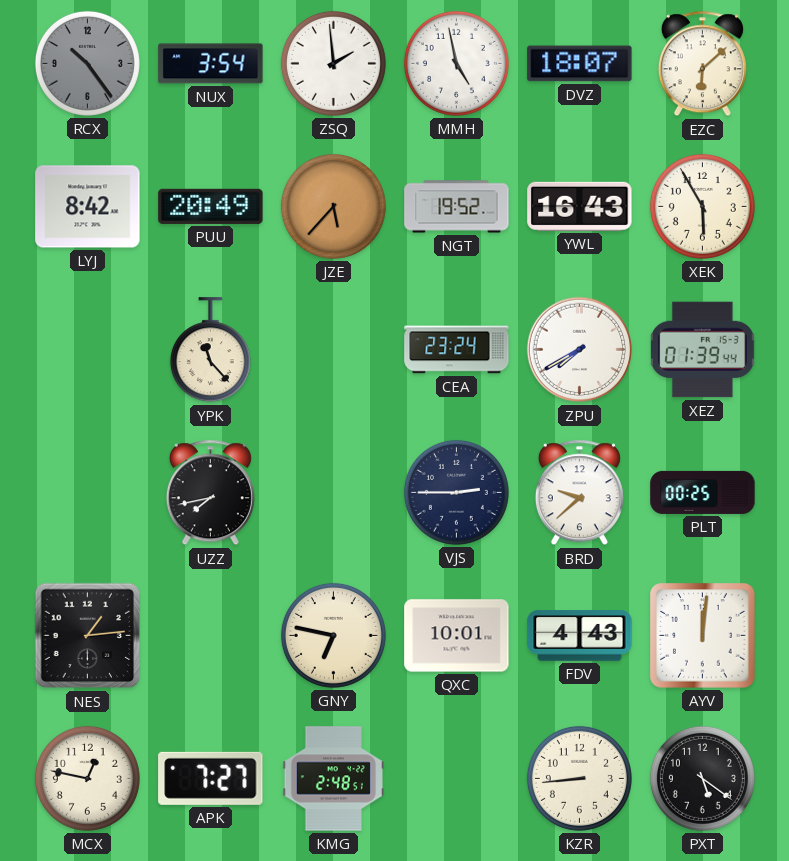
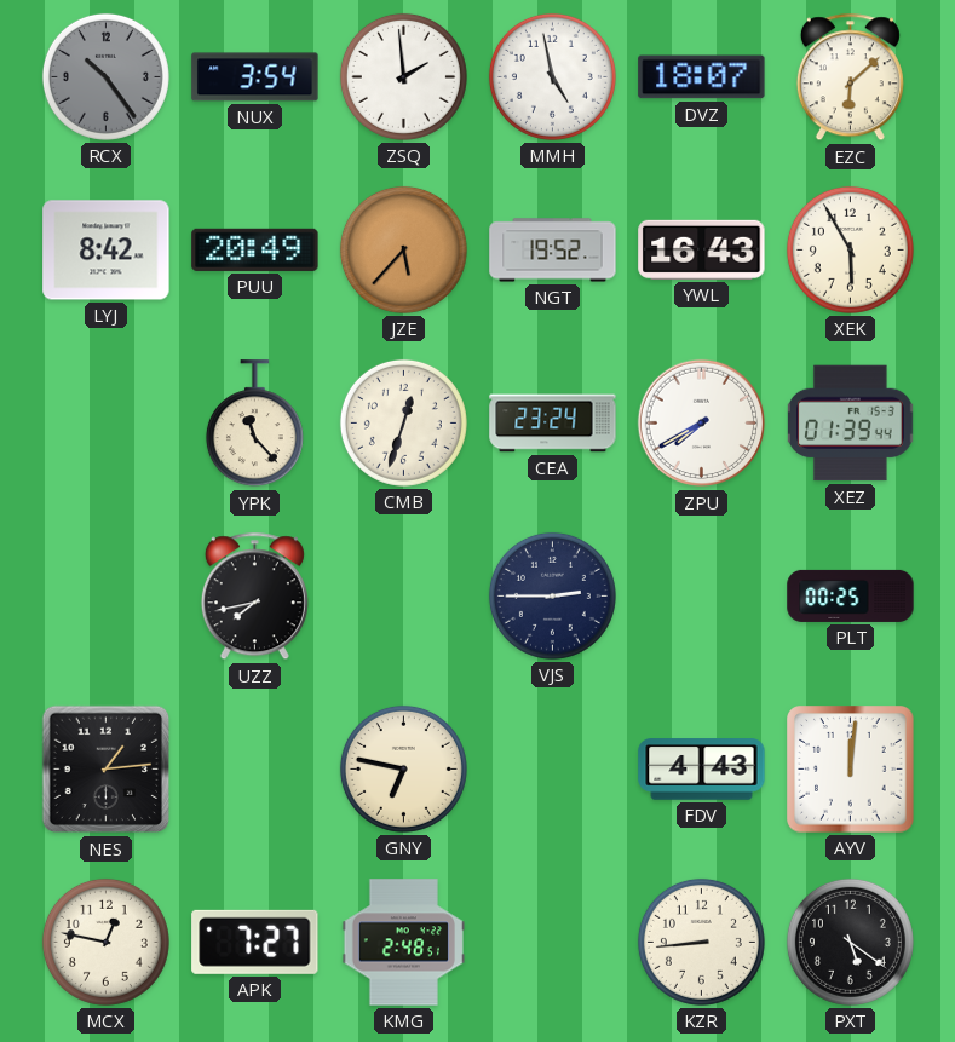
CMB: none -> 12:33
BRD: 9:38 -> none
QXC: 10:01 -> none
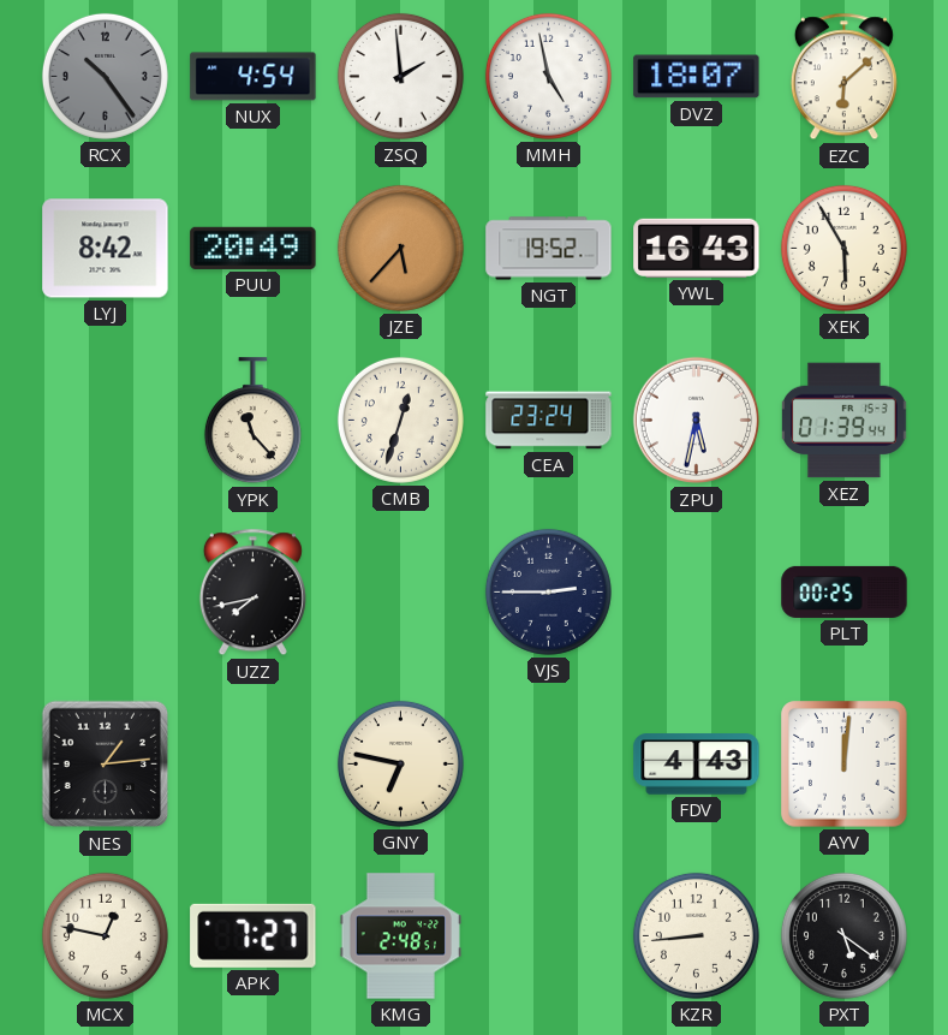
NUX: 3:54 -> 4:54
ZPU: 7:40 -> 5:32
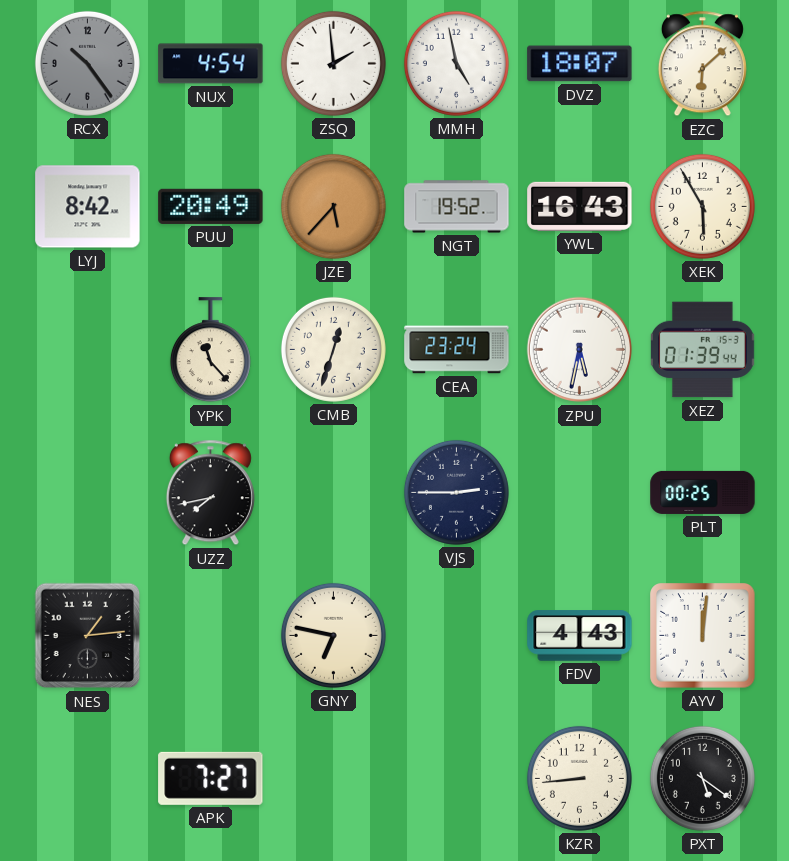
MCX: 12:47 -> none
KMG: 2:48 -> none
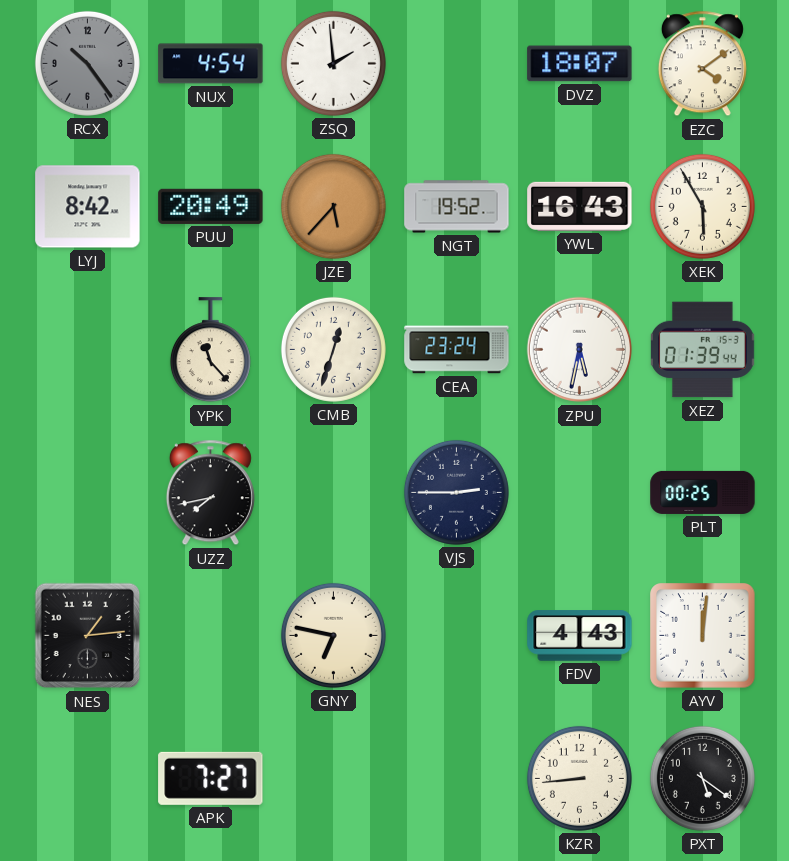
MMH: 4:58 -> none
EZC: 6:08 -> 4:09
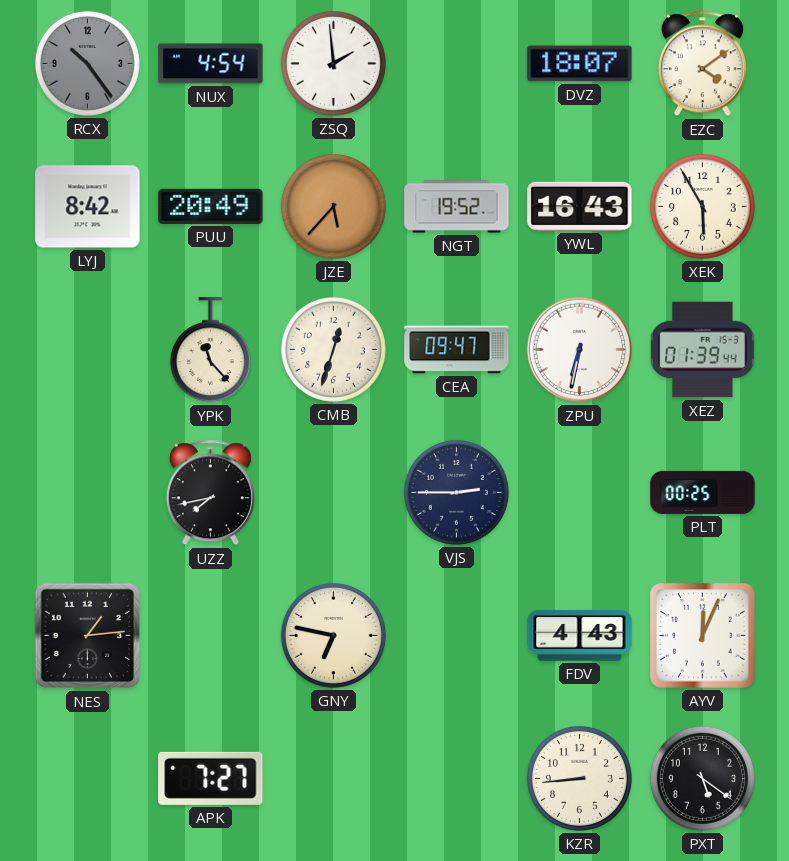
CEA: 23:24 -> 09:47
ZPU: 5:32 -> 6:32
AYV: 12:01 -> 12:04
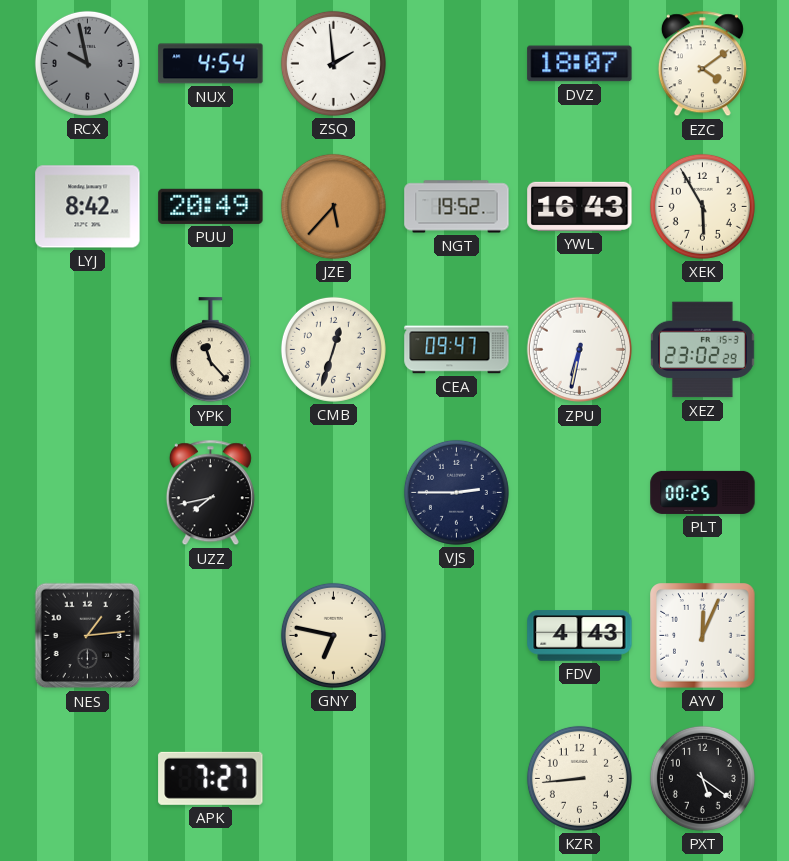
RCX: 10:24 -> 9:58
XEZ: 01:39 -> 23:02
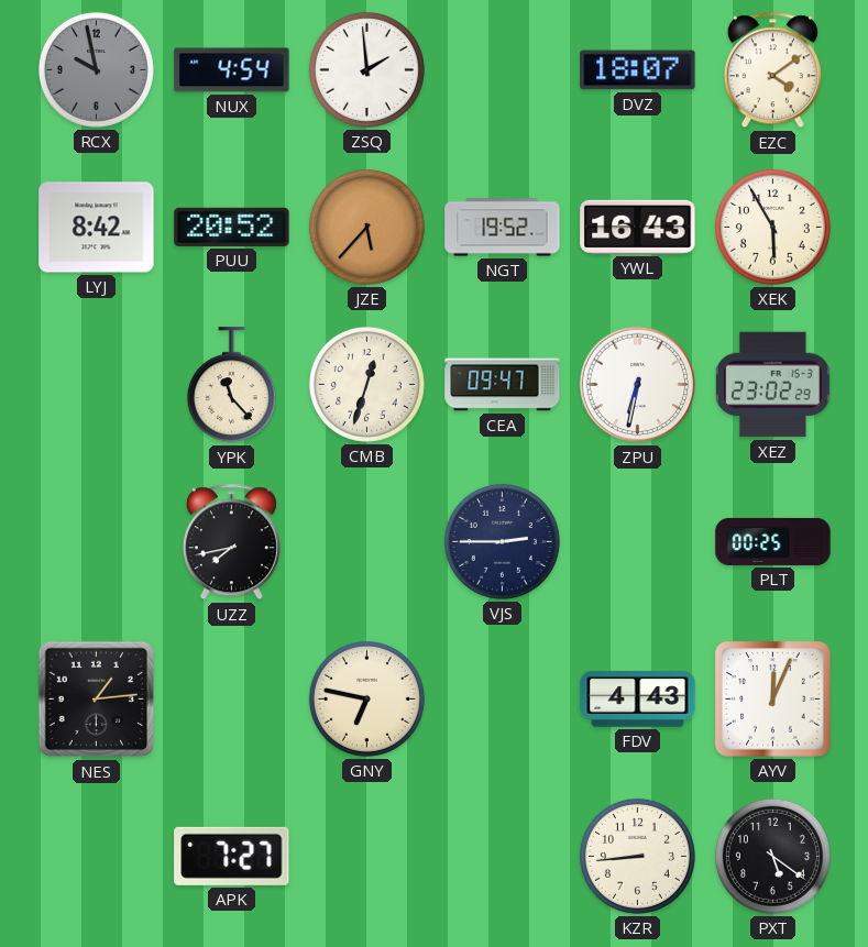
PUU: 20:49 -> 20:52
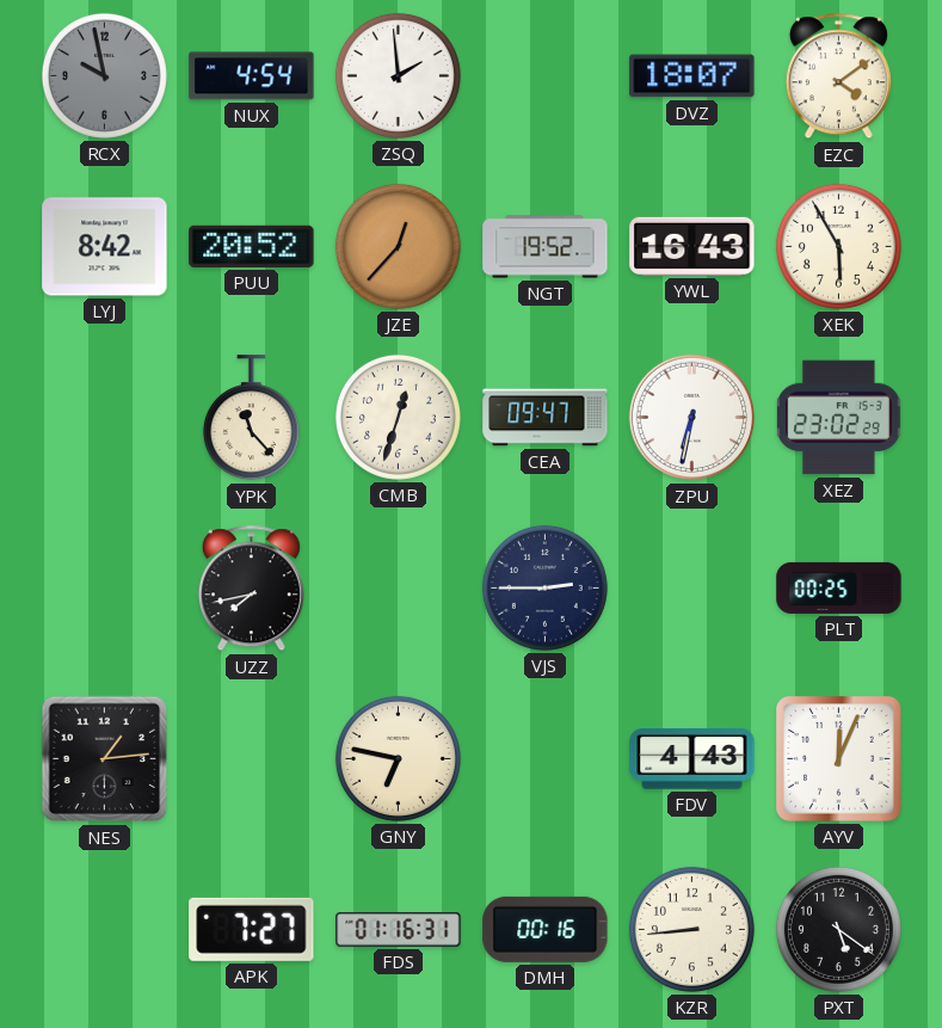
JZE: 5:37 -> 12:37
FDS: none -> 01:16
DMH: none -> 00:16
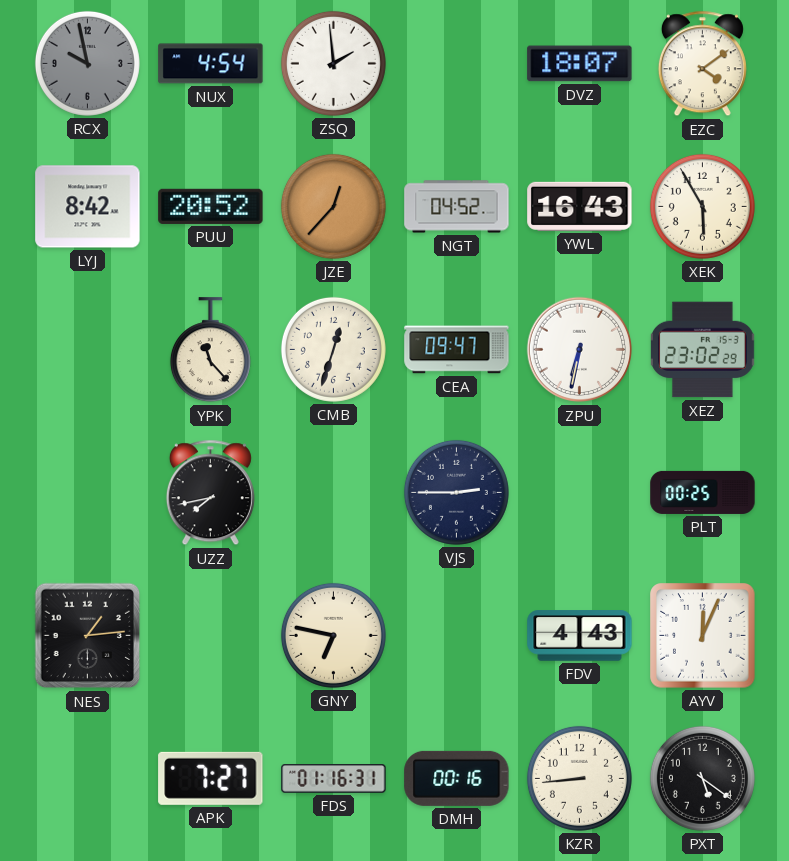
NGT: 19:52 -> 04:52
